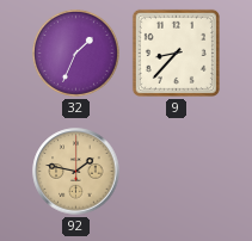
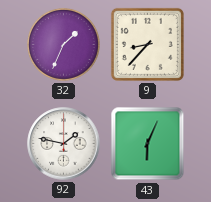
92 dial: champagne -> white
43: none -> 6:04
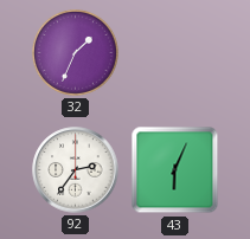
9: 8:37 -> none
92: 1:47 -> 2:36
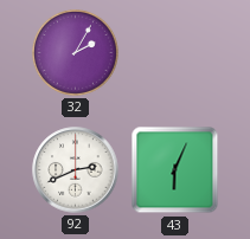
32: 1:34 -> 2:05
92: 2:36 -> 2:41
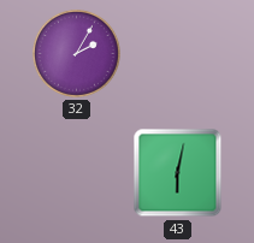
92: 2:41 -> none
43: 6:04 -> 6:02
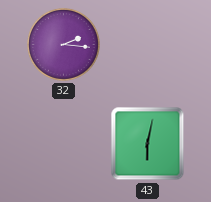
32: 2:05 -> 2:16
